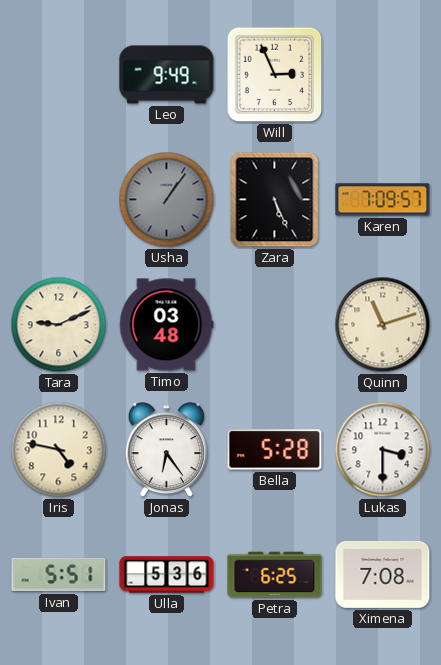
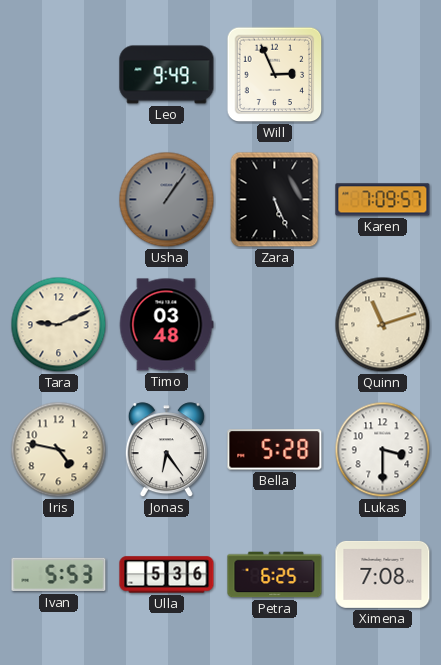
Ivan: 5:51 -> 5:53
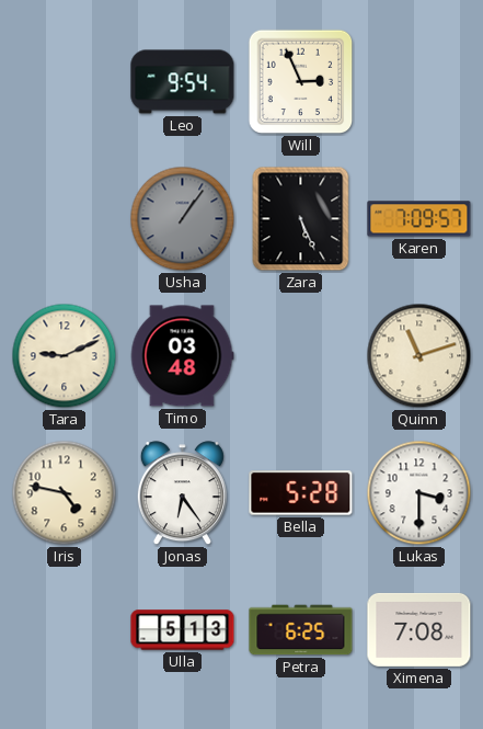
Leo: 9:49 -> 9:54
Ivan: 5:53 -> none
Ulla: 5:36 -> 5:13
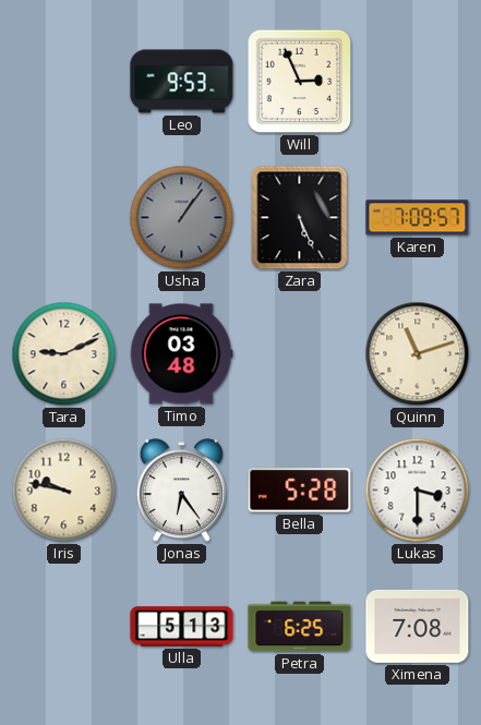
Leo: 9:54 -> 9:53
Iris: 4:47 -> 9:47
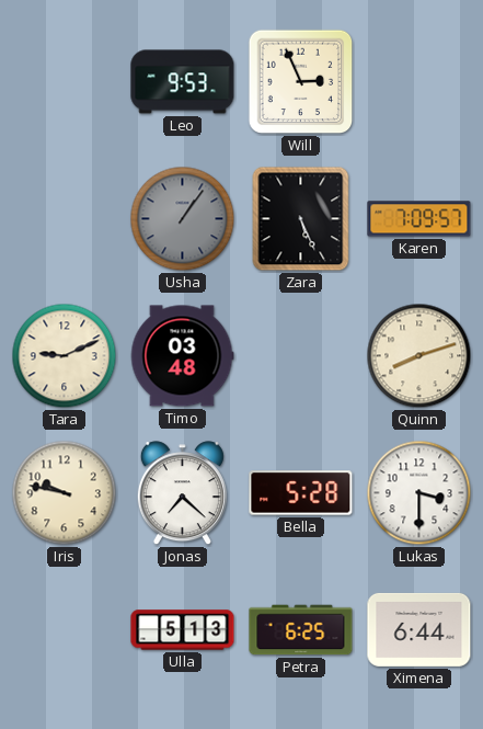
Quinn: 11:12 -> 8:12
Jonas: 6:24 -> 7:22
Ximena: 7:08 -> 6:44
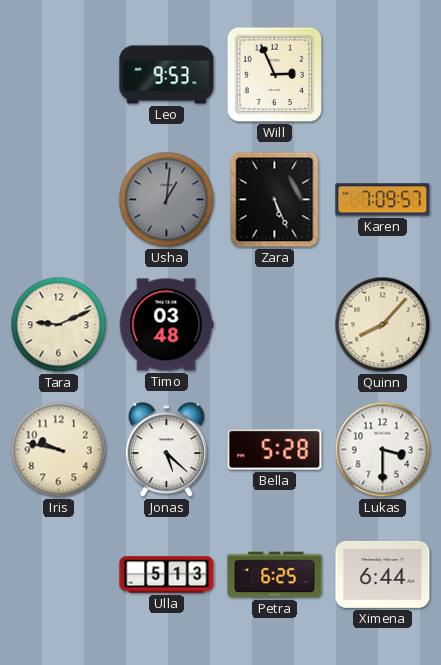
Usha: 1:06 -> 1:01
Quinn: 8:12 -> 8:07
Jonas: 7:22 -> 5:22
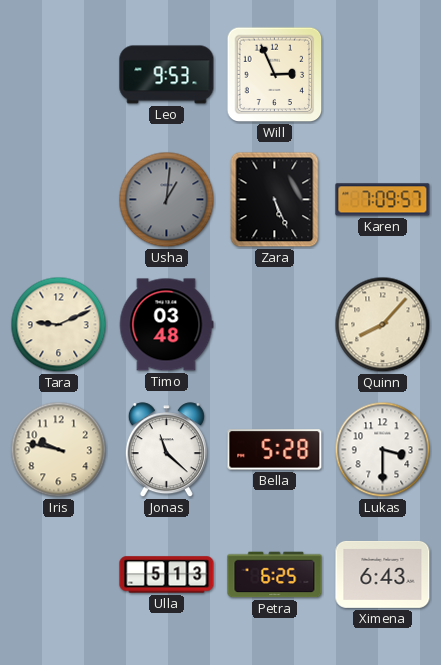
Jonas: 5:22 -> 11:22
Ximena: 6:44 -> 6:43
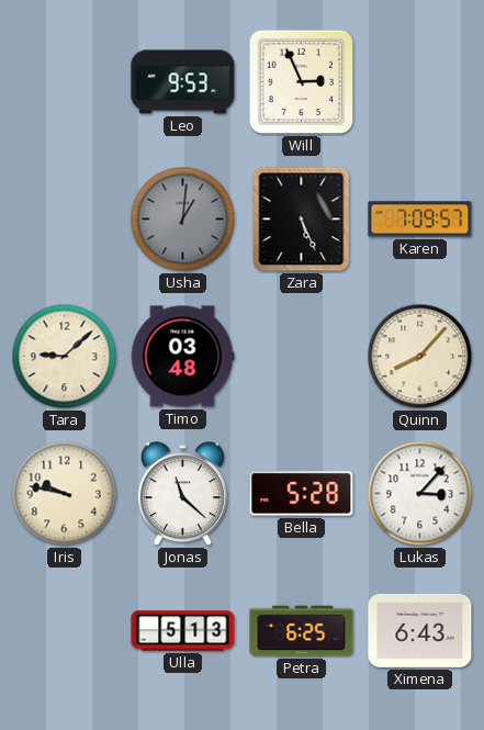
Tara: 9:11 -> 9:08
Lukas: 3:30 -> 3:07
